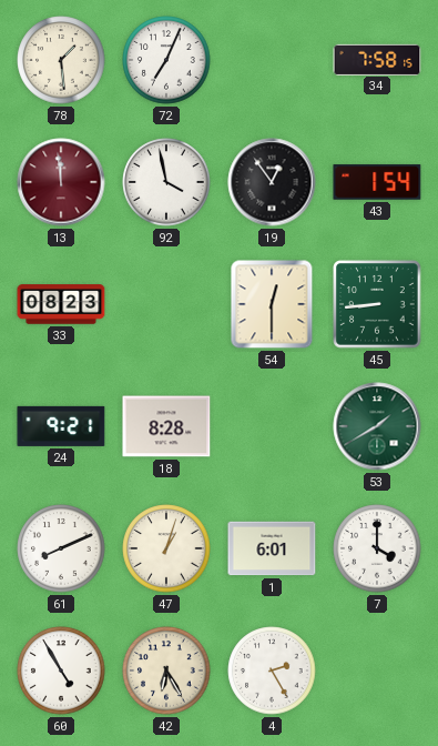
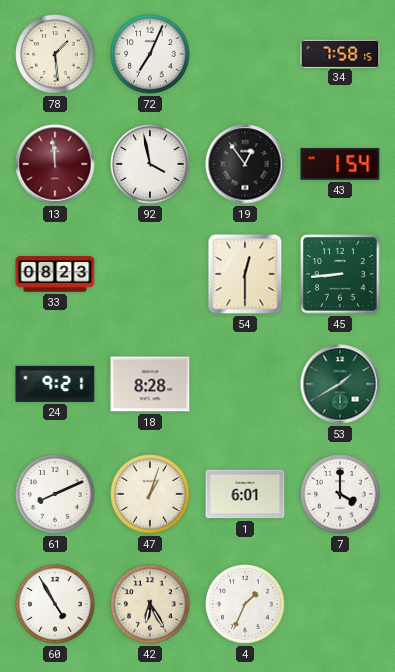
4: 2:25 -> 1:34
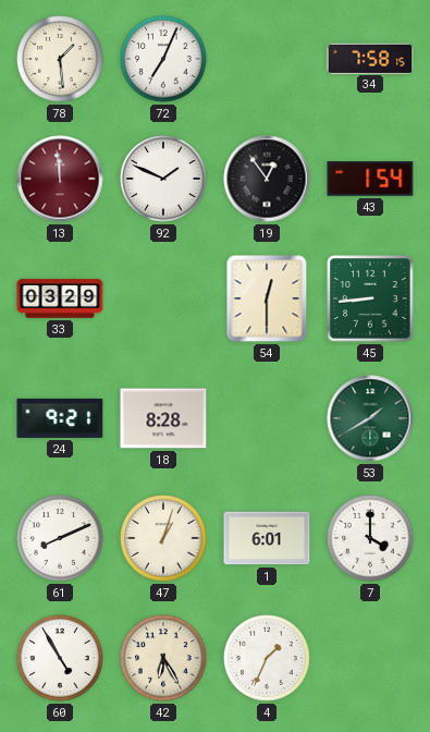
92: 3:58 -> 1:49
33: 08:23 -> 03:29
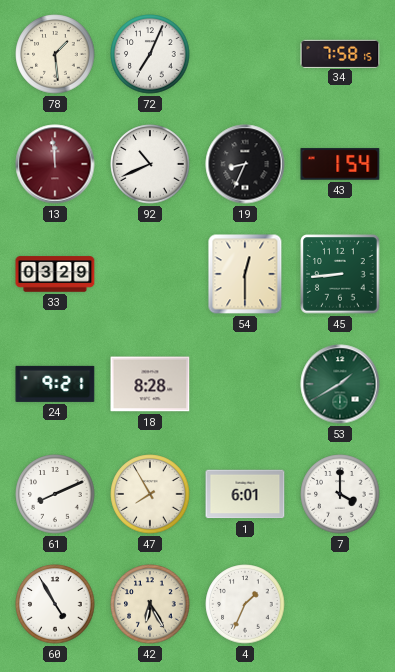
92: 1:49 -> 10:41
19: 12:54 -> 8:34
47: 1:03 -> 7:55
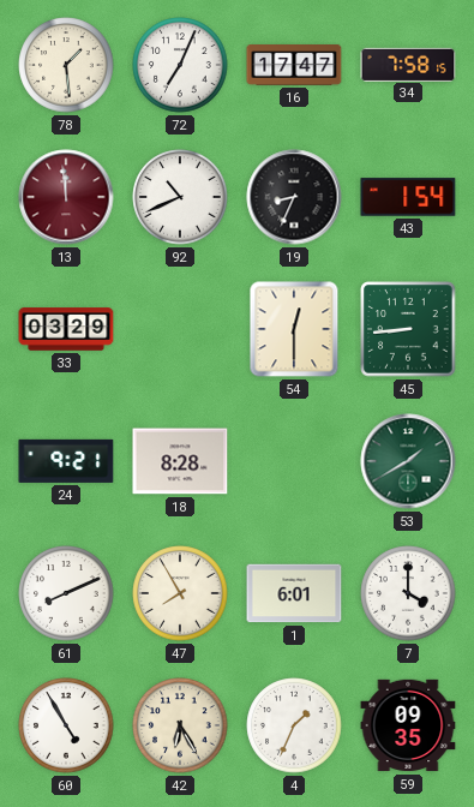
16: none -> 17:47
59: none -> 09:35
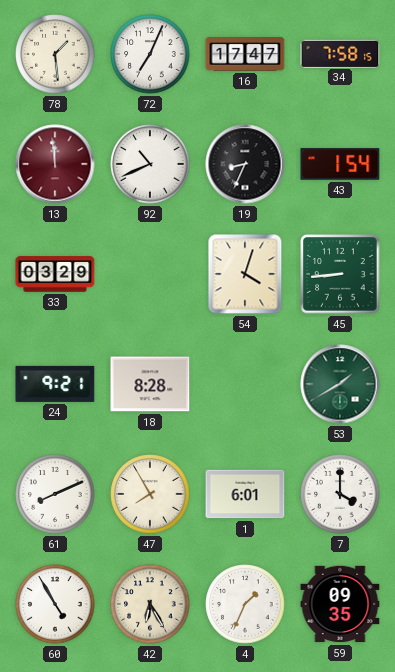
54: 12:30 -> 4:03
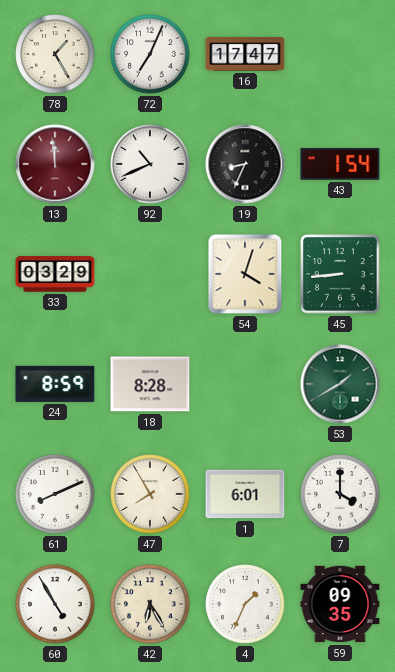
78: 1:29 -> 1:25
34: 7:58 -> none
24: 9:21 -> 8:59
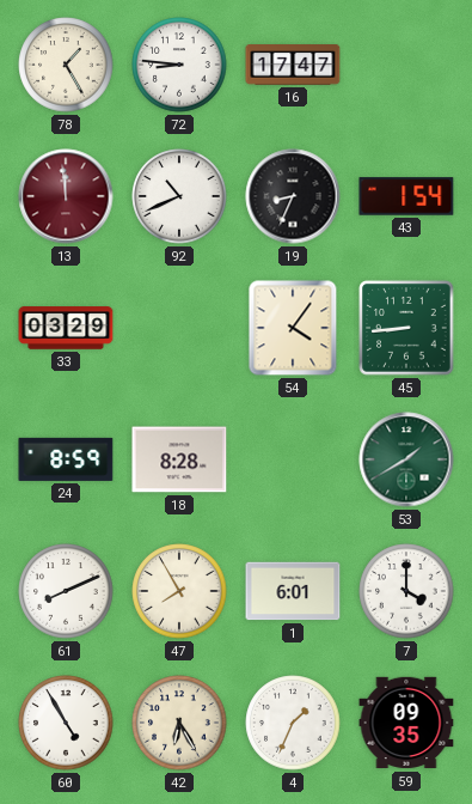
72: 7:04 -> 8:46
54: 4:03 -> 4:06
